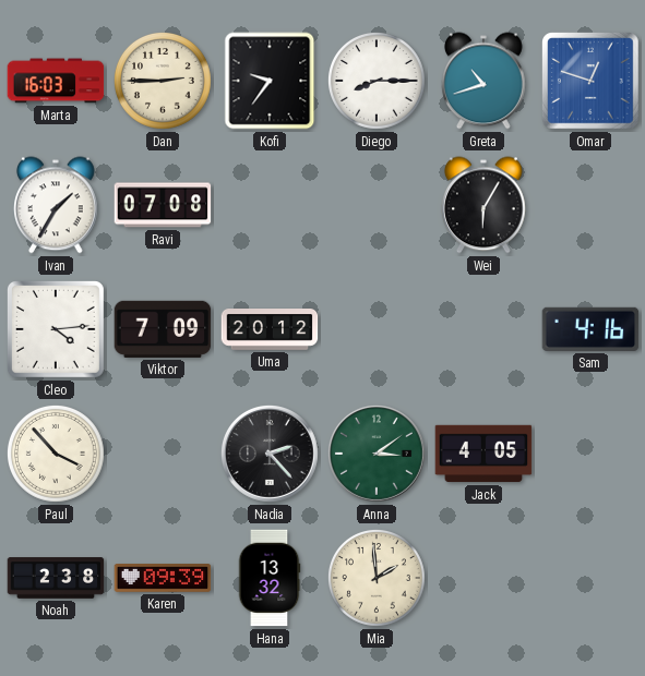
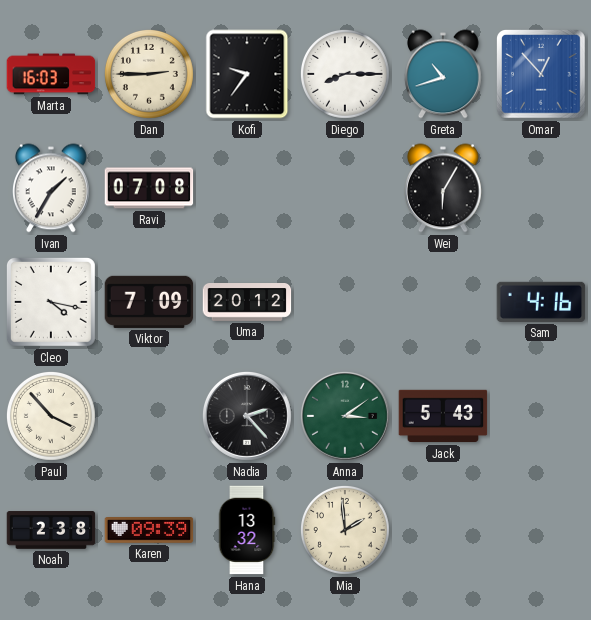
Omar: 12:48 -> 12:53
Cleo: 4:14 -> 4:17
Jack: 4:05 -> 5:43
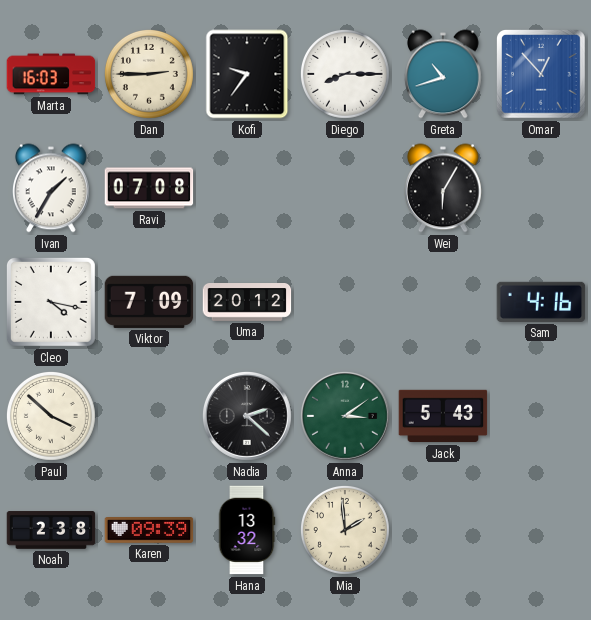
Paul: 3:53 -> 3:52
Nadia: 2:23 -> 2:22
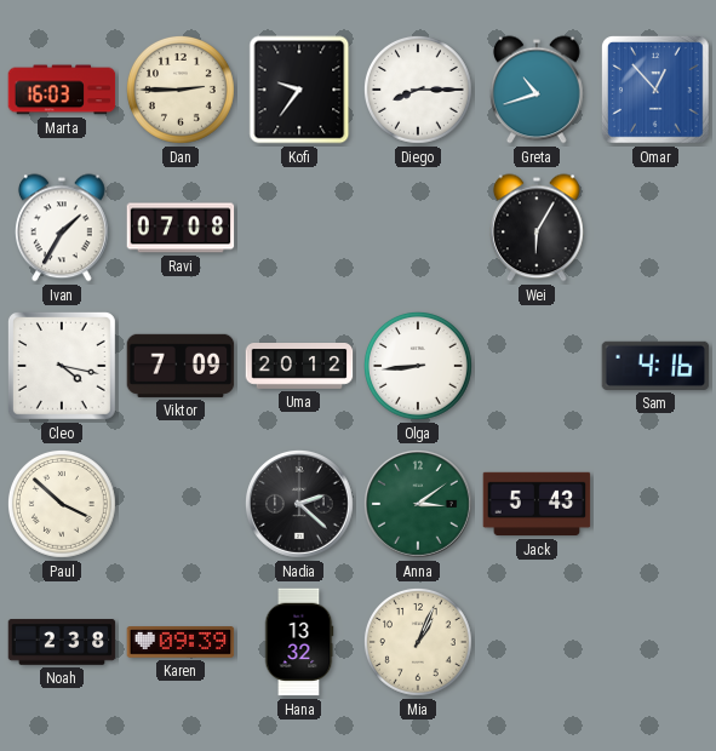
Olga: none -> 8:44
Mia: 1:59 -> 1:04
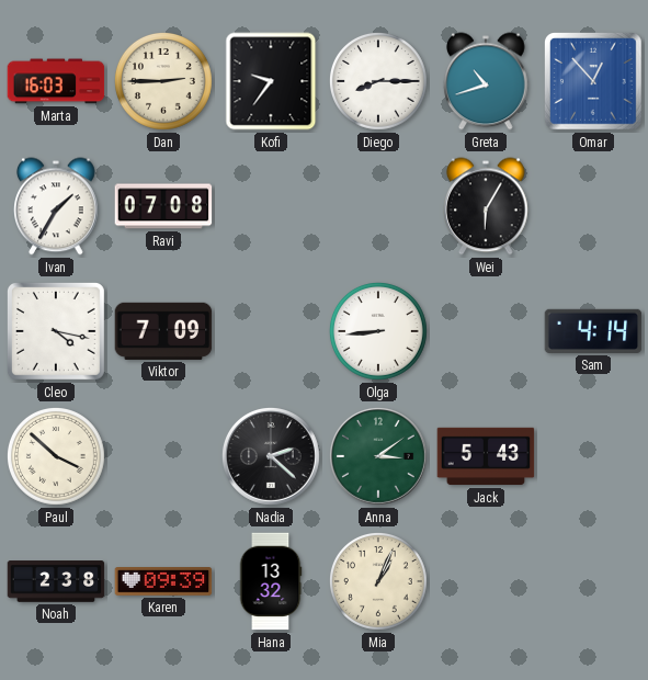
Uma: 20:12 -> none
Sam: 4:16 -> 4:14
